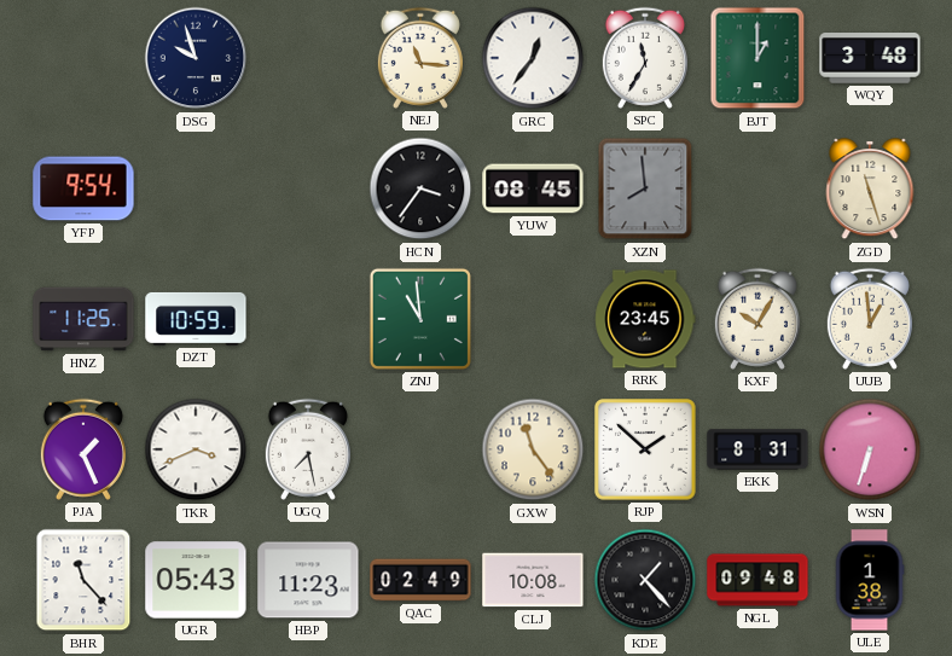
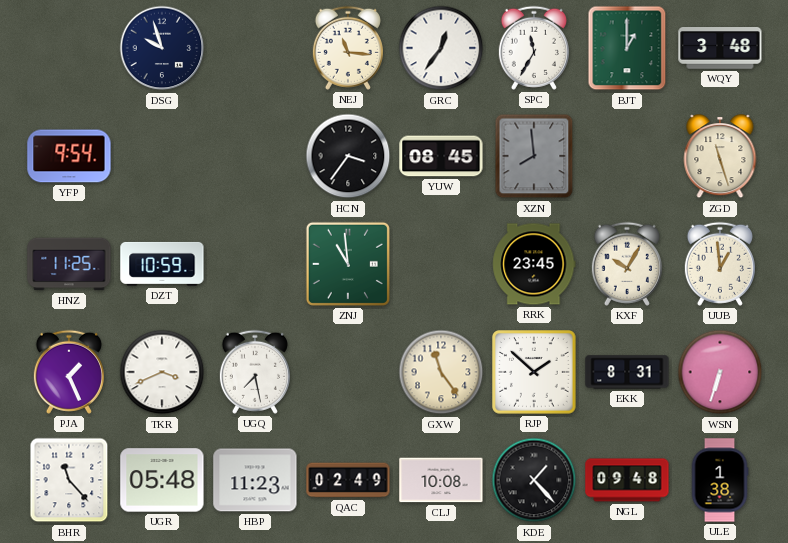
UGR: 05:43 -> 05:48
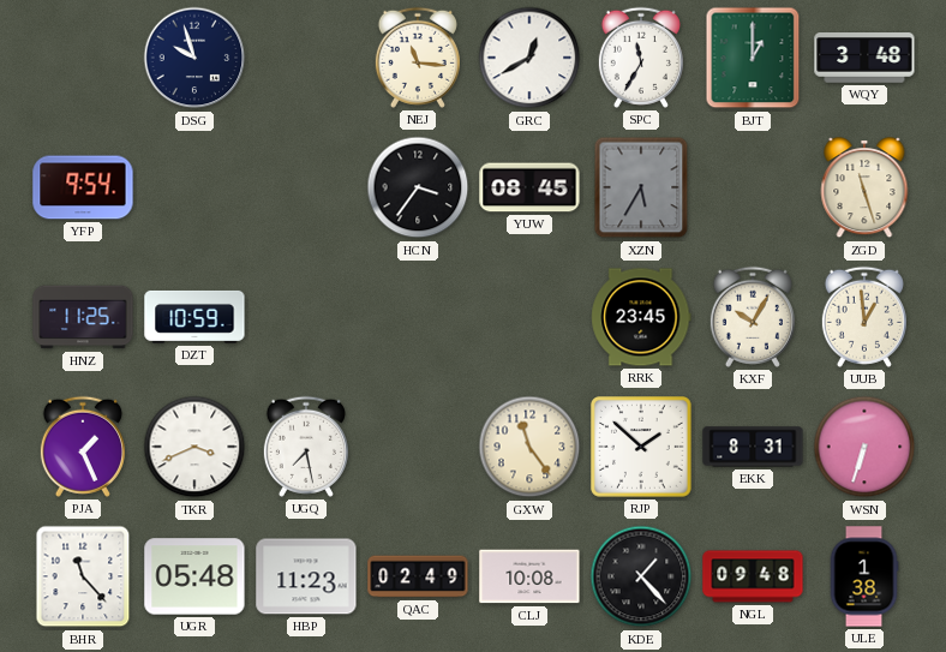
GRC: 12:36 -> 12:40
XZN: 7:59 -> 5:35
ZNJ: 10:59 -> none
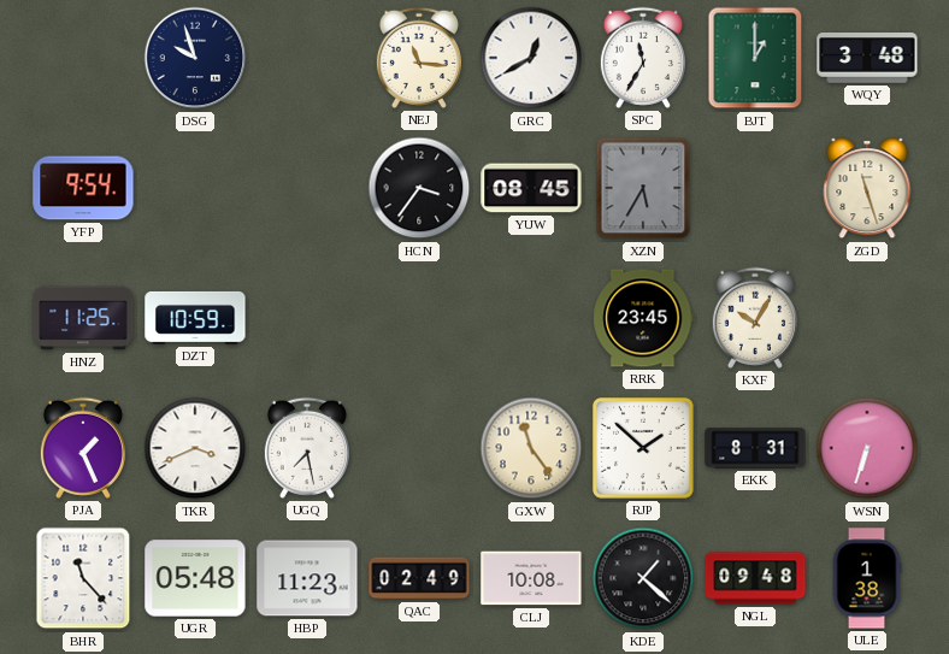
UUB: 12:59 -> none
KDE: 1:23 -> 1:22
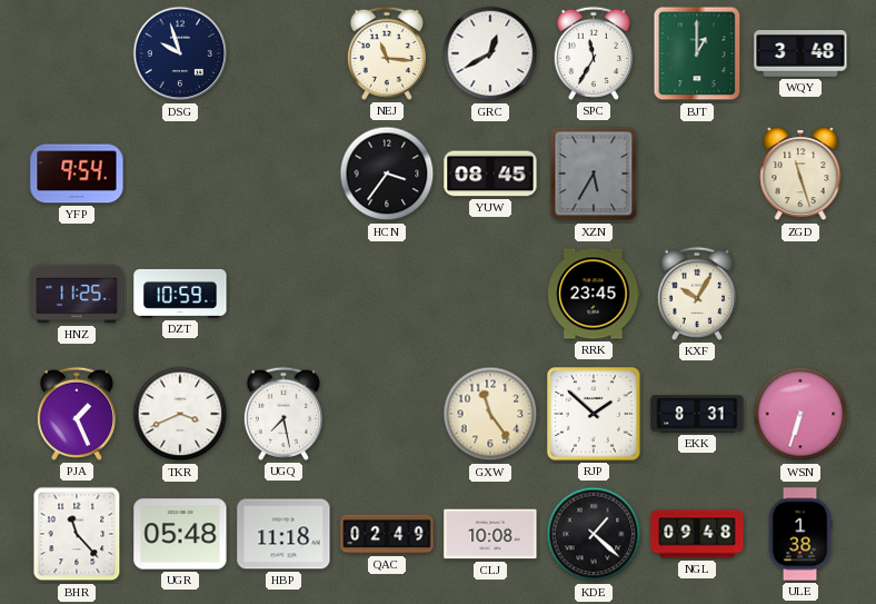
HBP: 11:23 -> 11:18
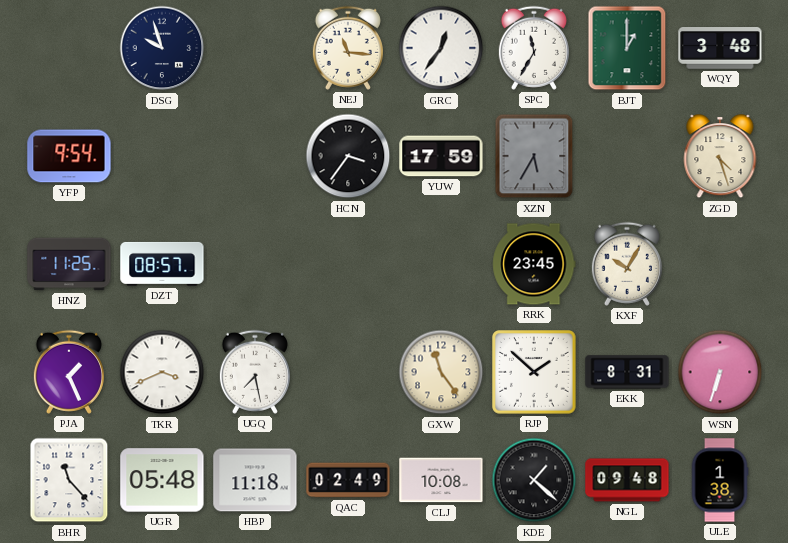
GRC: 12:40 -> 12:36
YUW: 08:45 -> 17:59
ZGD: 11:27 -> 4:27
DZT: 10:59 -> 08:57
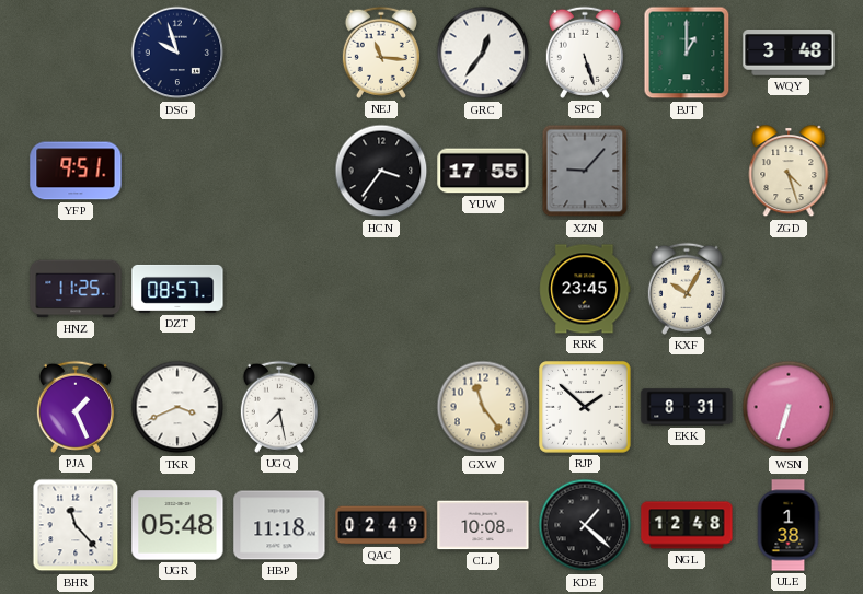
SPC: 11:35 -> 5:27
YFP: 9:54 -> 9:51
YUW: 17:59 -> 17:55
XZN: 5:35 -> 9:07
NGL: 09:48 -> 12:48
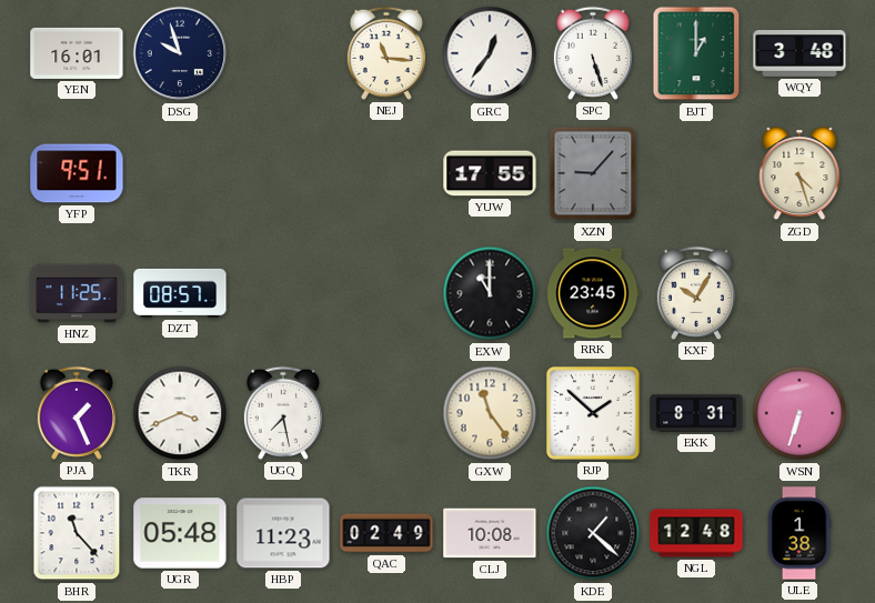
YEN: none -> 16:01
HCN: 3:36 -> none
EXW: none -> 11:00
HBP: 11:18 -> 11:23
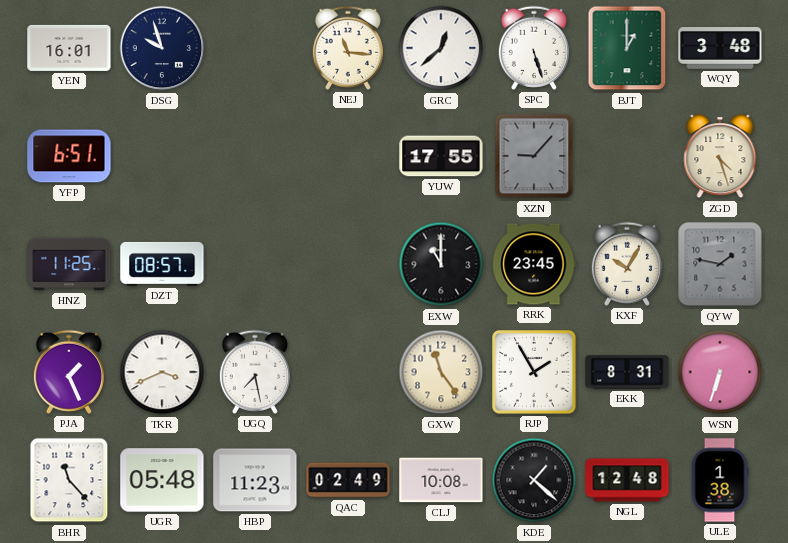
GRC: 12:36 -> 12:38
YFP: 9:51 -> 6:51
QYW: none -> 1:47
RJP: 1:52 -> 1:55
